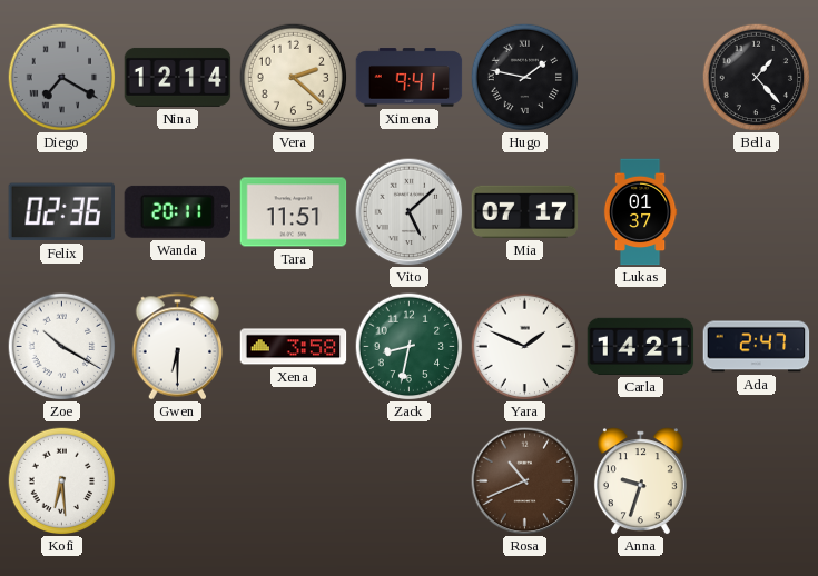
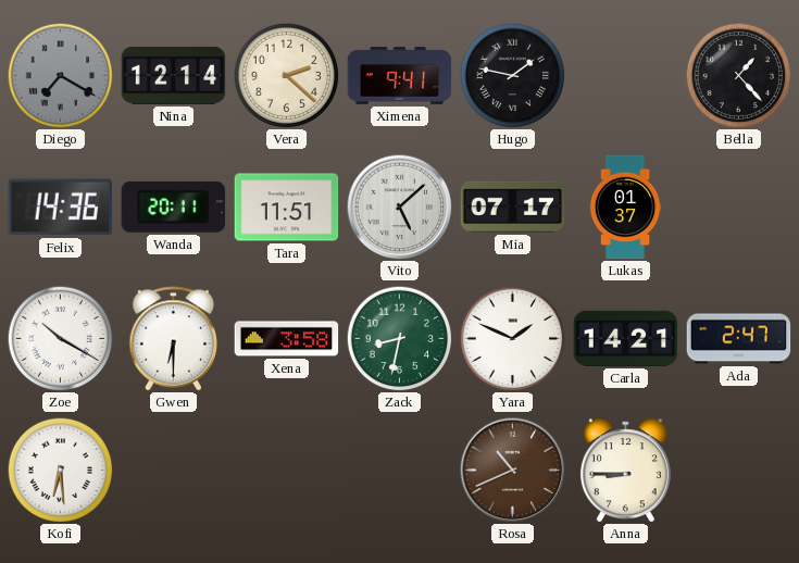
Felix: 02:36 -> 14:36
Anna: 9:33 -> 8:45
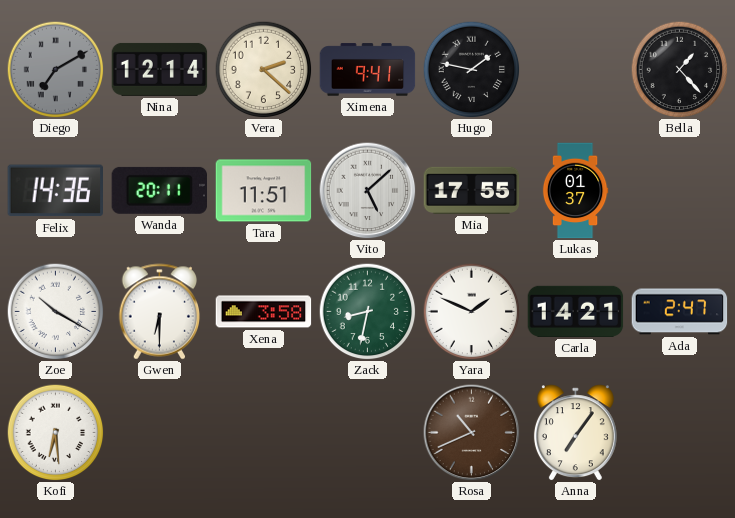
Diego: 7:20 -> 7:10
Mia: 07:17 -> 17:55
Anna: 8:45 -> 7:06
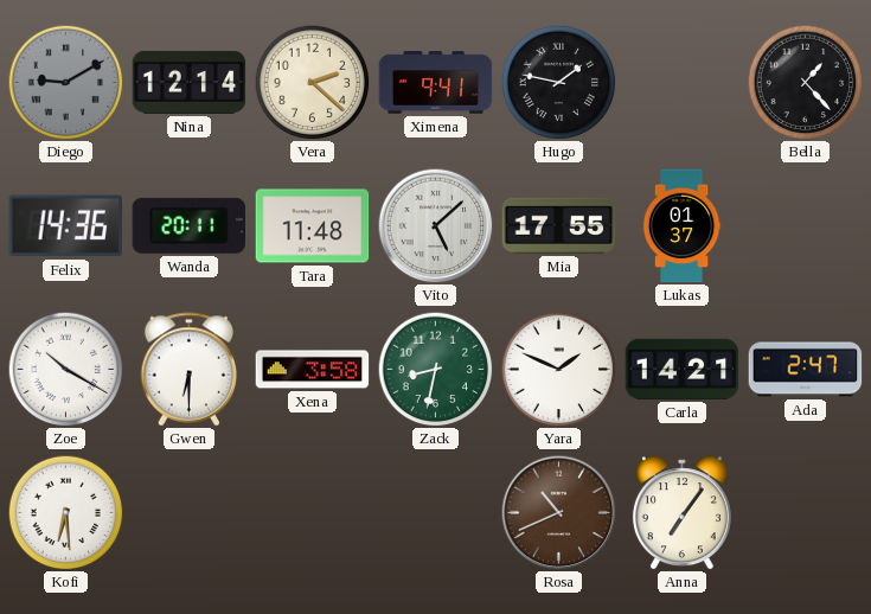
Diego: 7:10 -> 9:10
Tara: 11:51 -> 11:48
